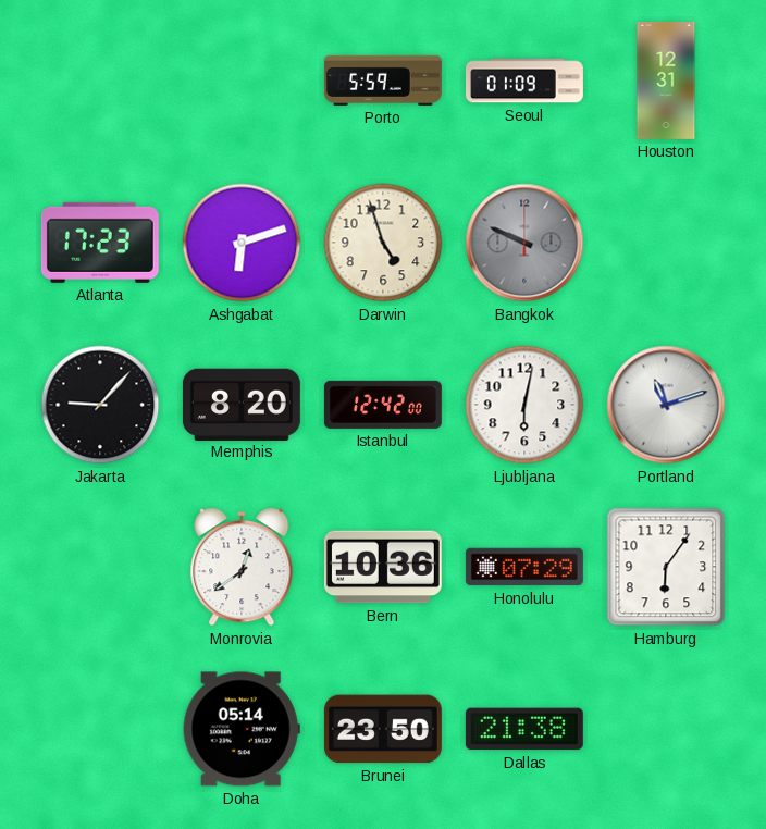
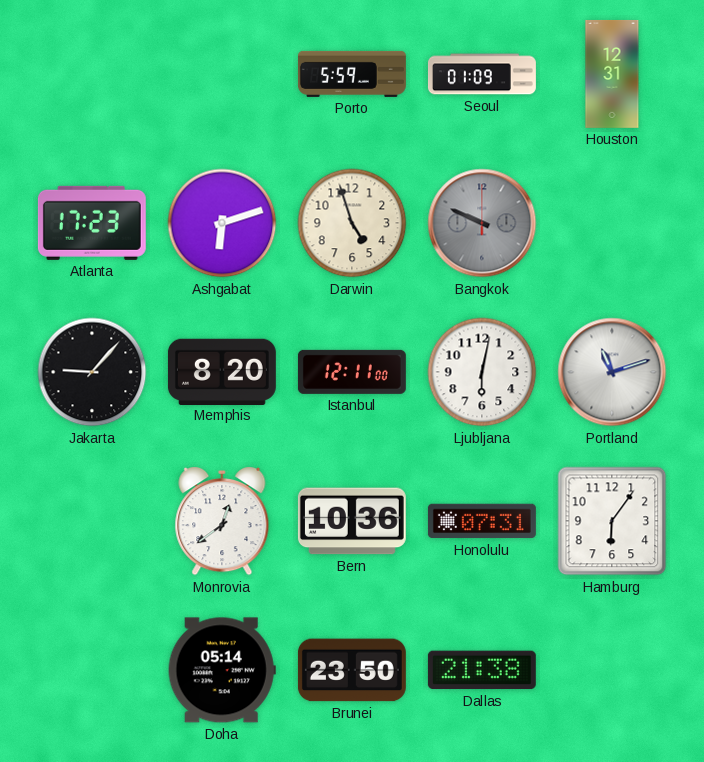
Istanbul: 12:42 -> 12:11
Honolulu: 07:29 -> 07:31
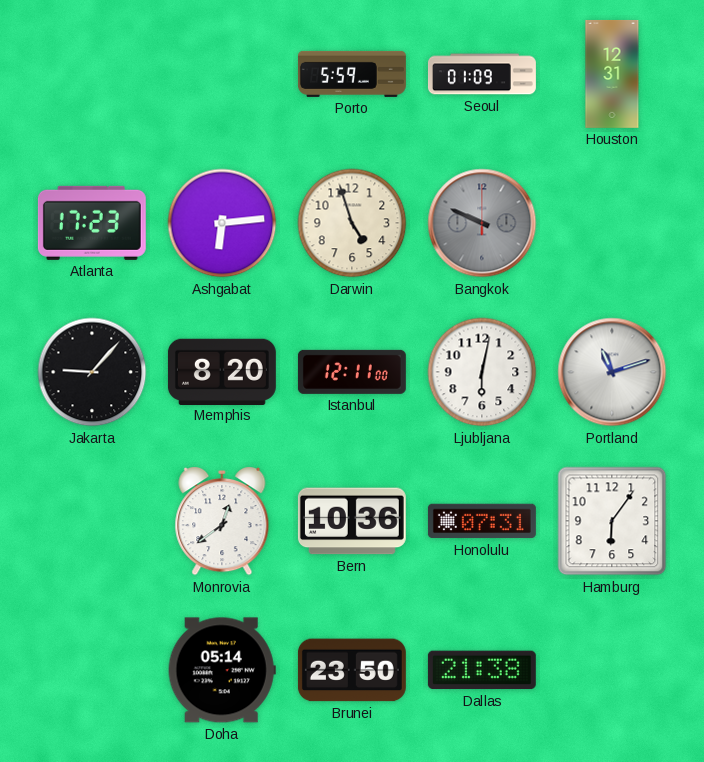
Ashgabat: 6:12 -> 6:14
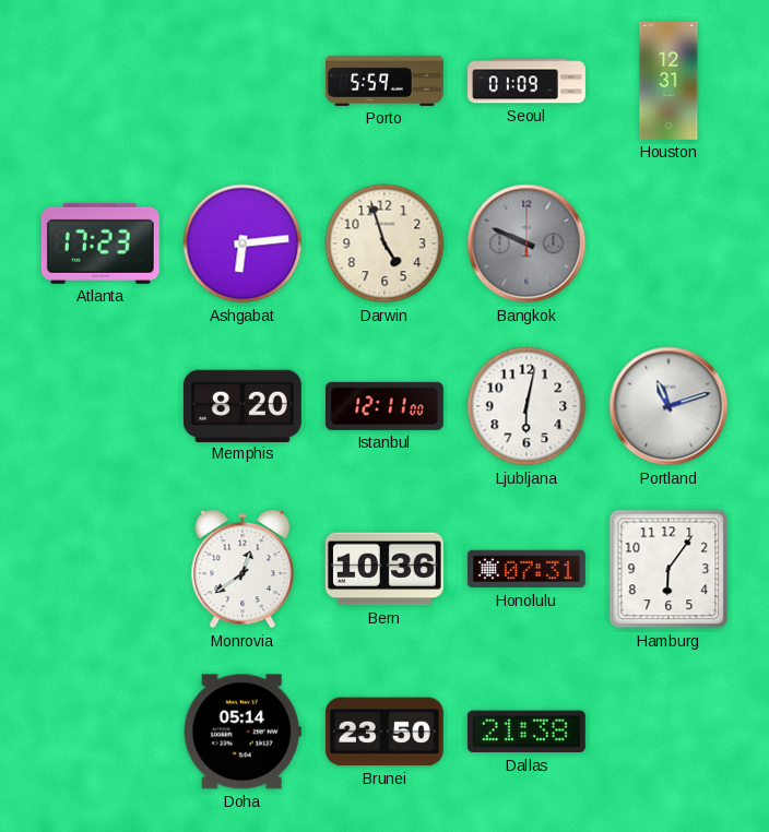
Jakarta: 9:07 -> none
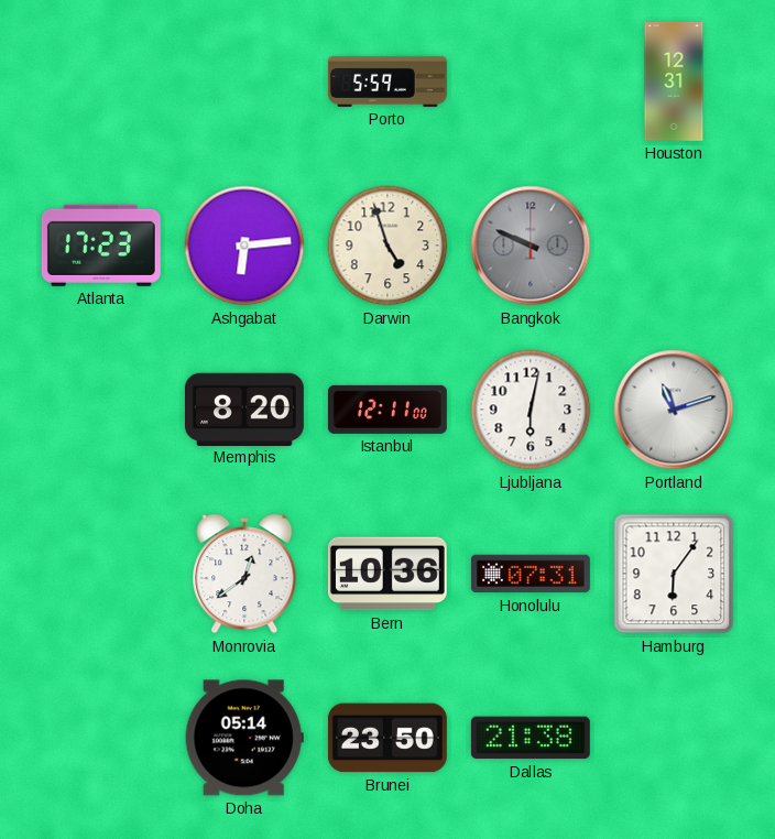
Seoul: 01:09 -> none
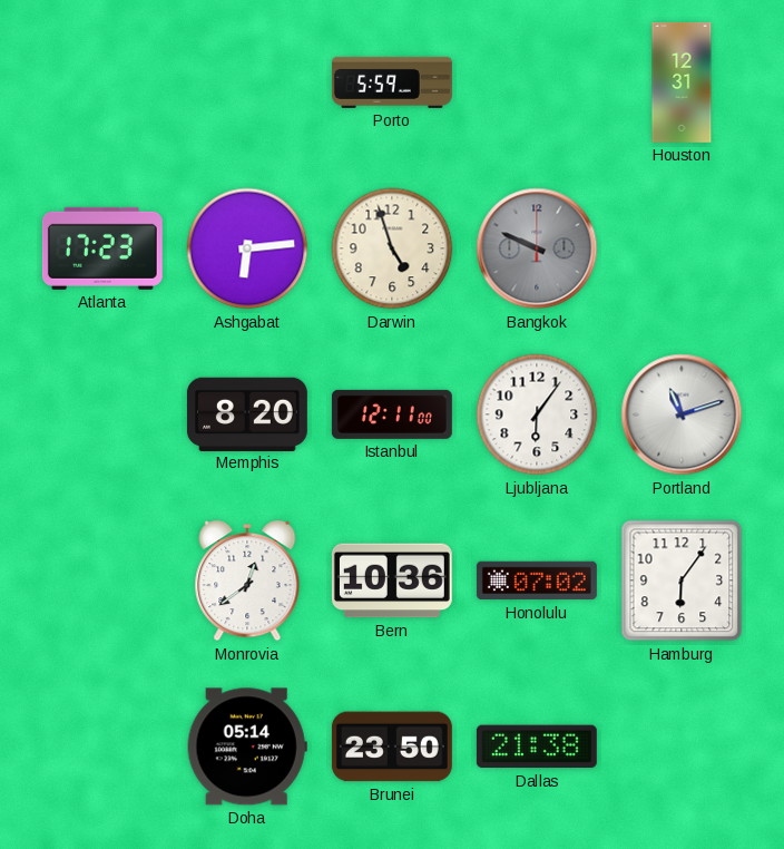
Ljubljana: 6:02 -> 6:06
Honolulu: 07:31 -> 07:02
